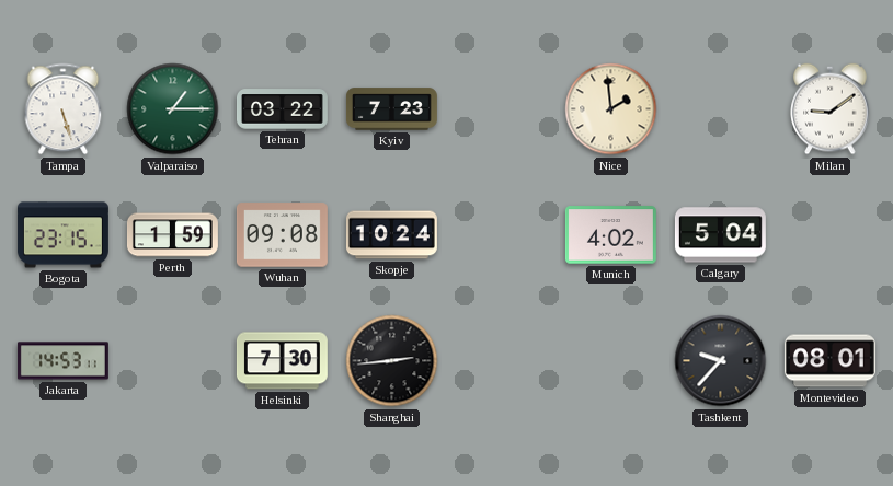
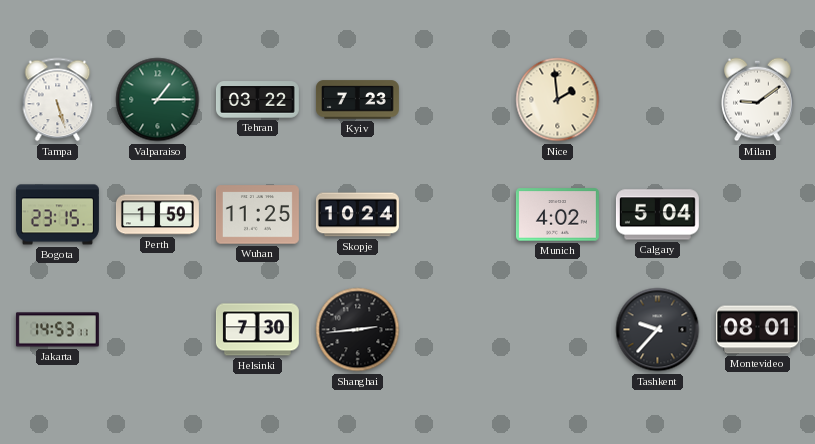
Wuhan: 09:08 -> 11:25
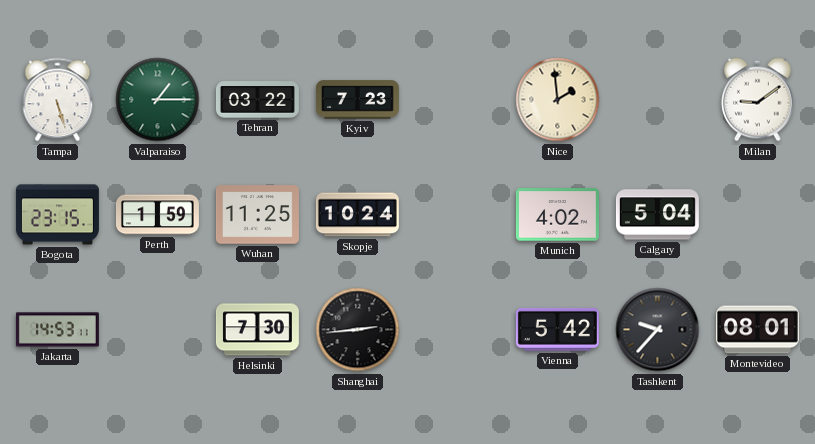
Vienna: none -> 5:42
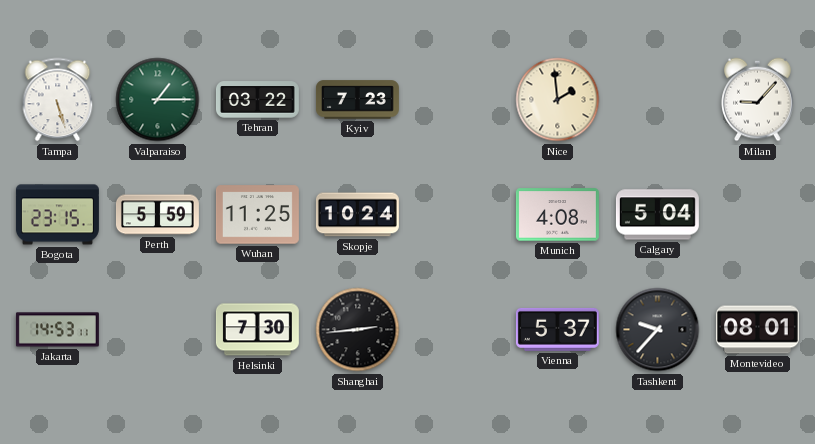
Milan: 9:09 -> 9:07
Perth: 1:59 -> 5:59
Munich: 4:02 -> 4:08
Vienna: 5:42 -> 5:37
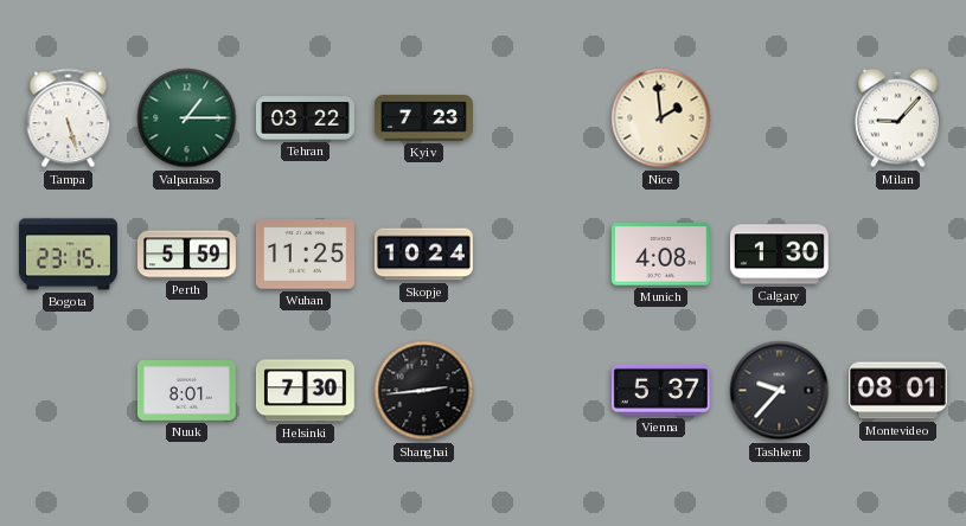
Calgary: 5:04 -> 1:30
Jakarta: 14:53 -> none
Nuuk: none -> 8:01
